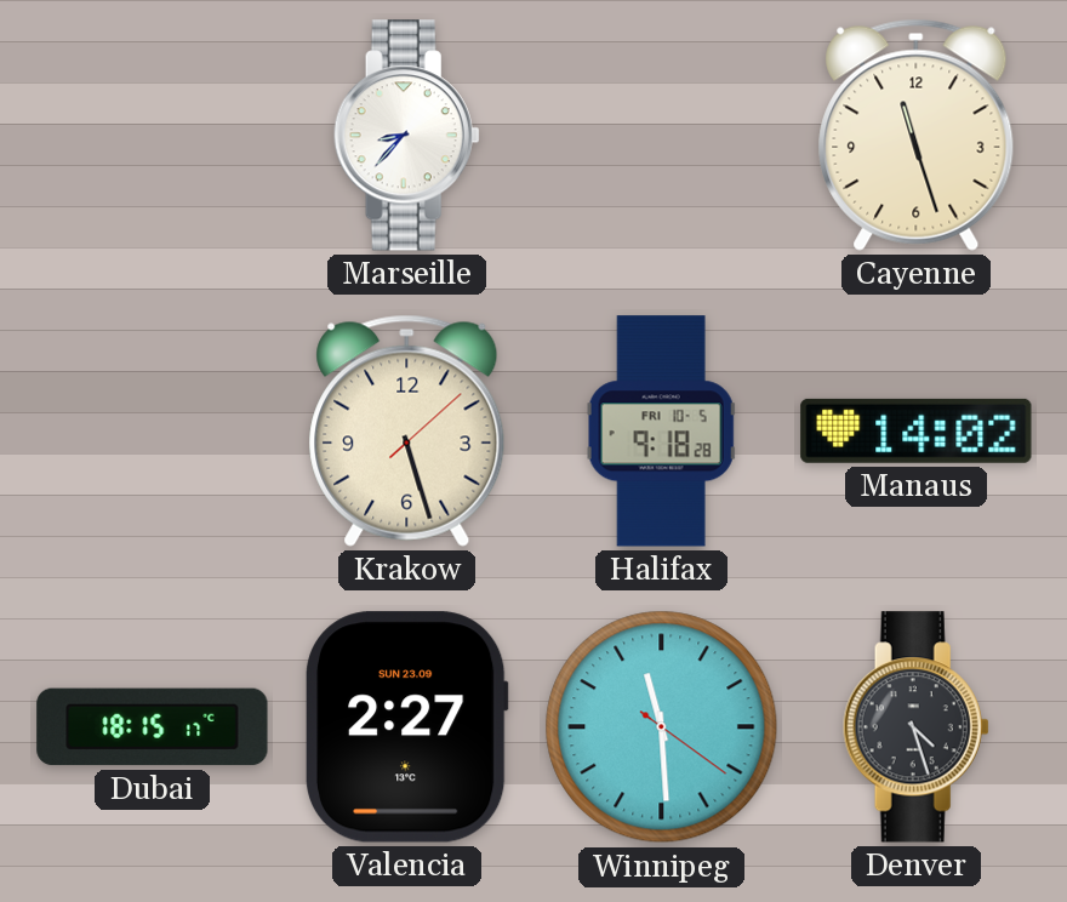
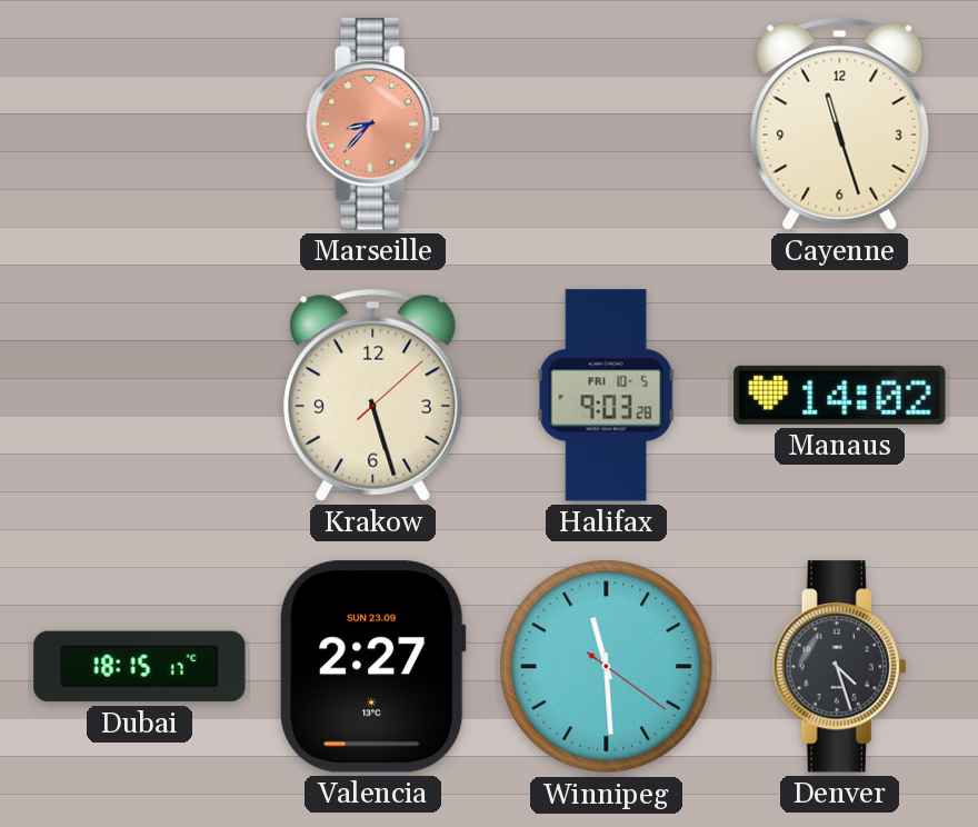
Marseille dial: white -> salmon
Halifax: 9:18 -> 9:03
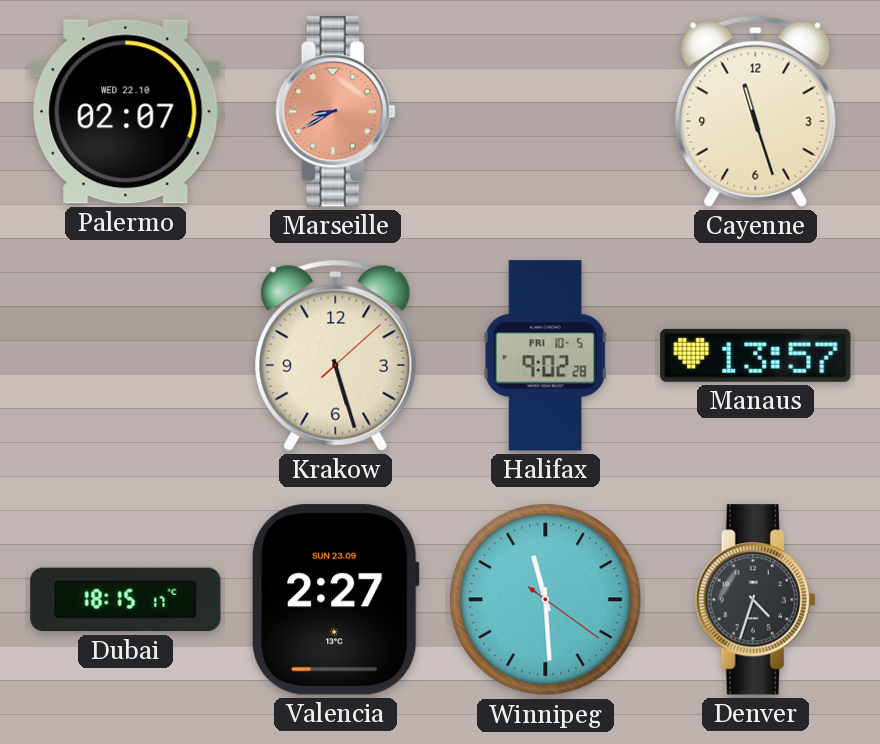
Palermo: none -> 02:07
Marseille: 8:37 -> 8:40
Halifax: 9:03 -> 9:02
Manaus: 14:02 -> 13:57
Denver: 4:27 -> 4:33
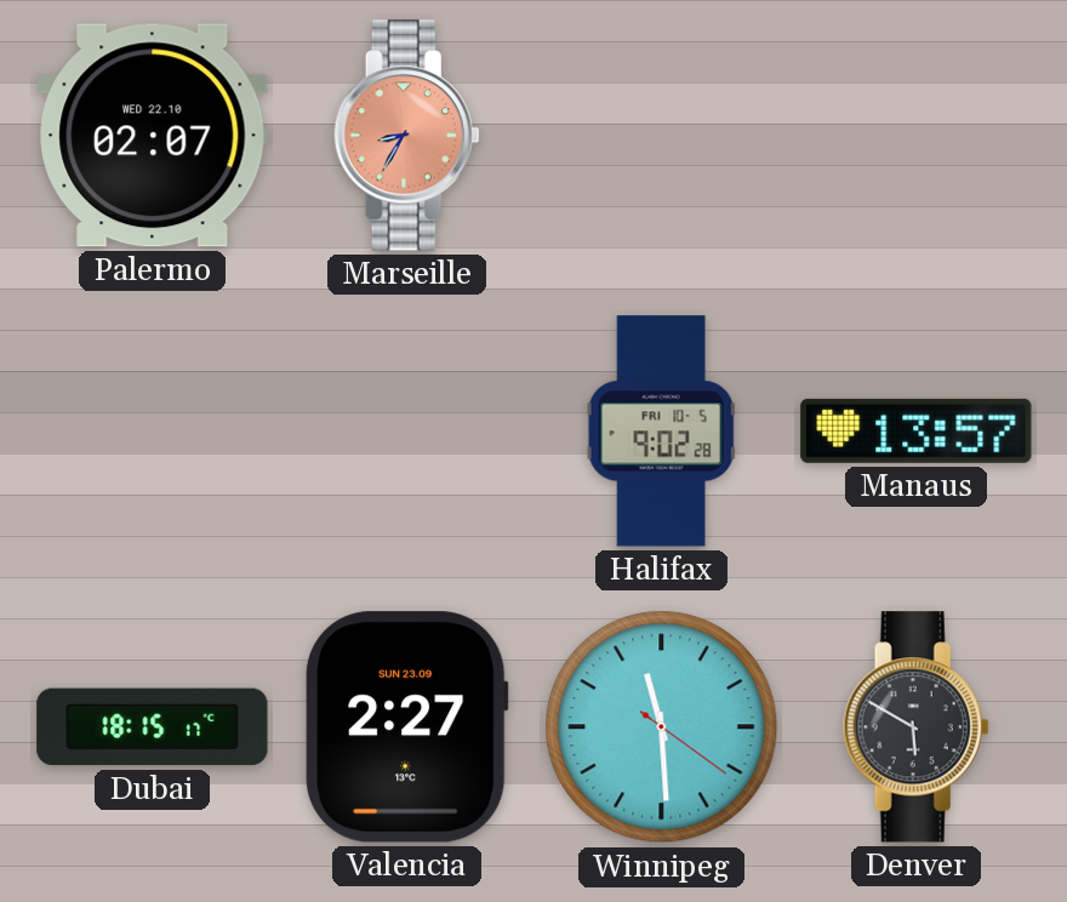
Marseille: 8:40 -> 8:35
Cayenne: 11:27 -> none
Krakow: 5:27 -> none
Denver: 4:33 -> 5:50
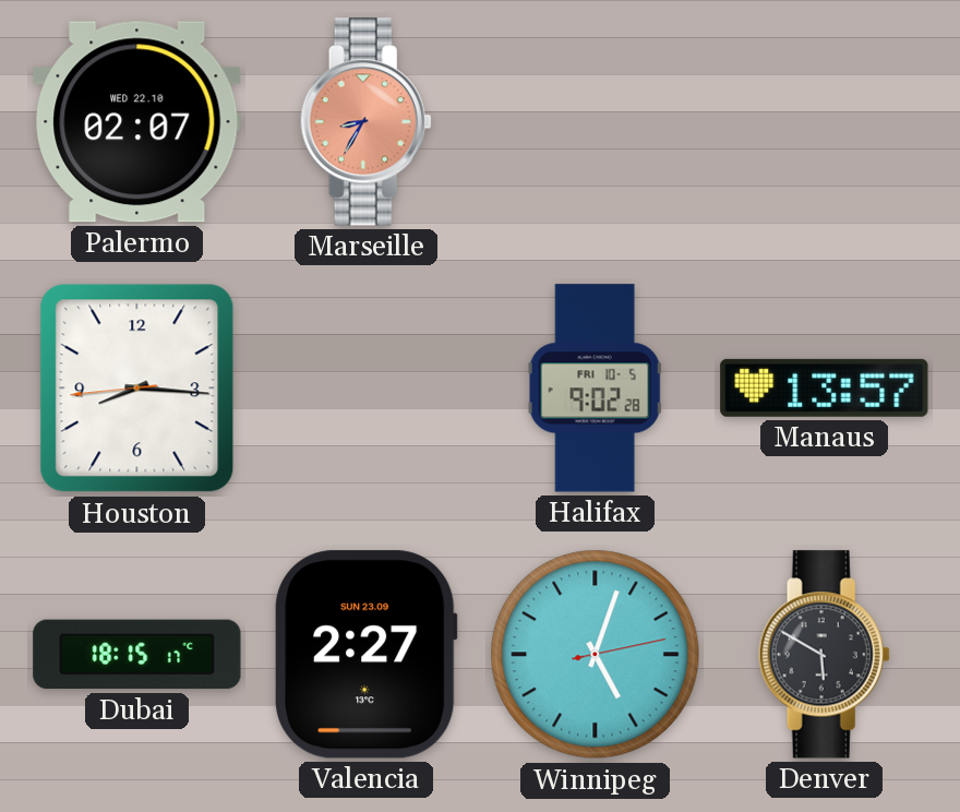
Houston: none -> 8:15
Winnipeg: 11:29 -> 5:03
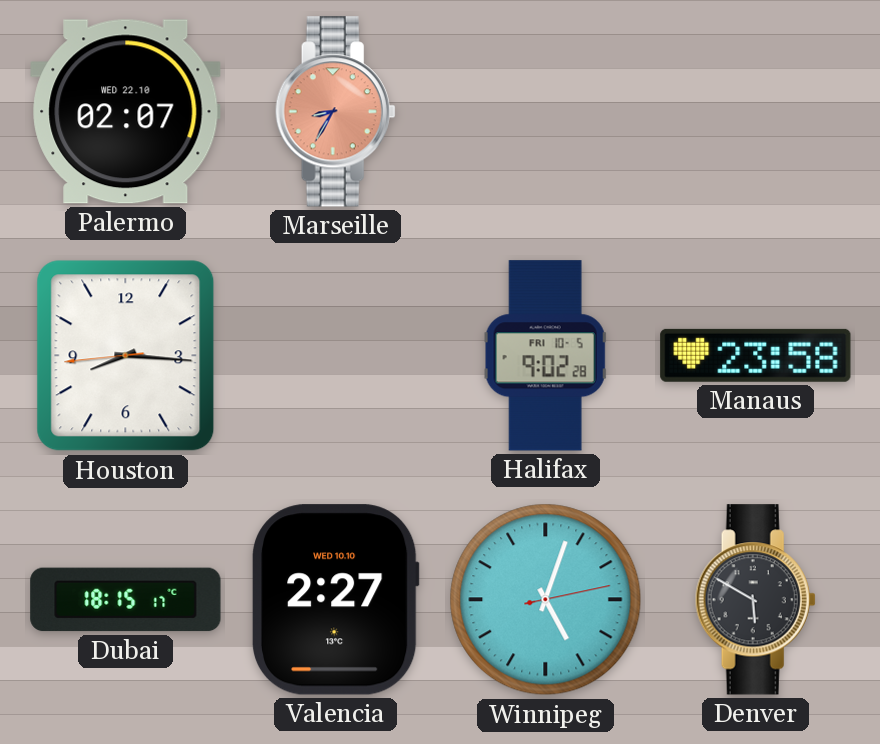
Manaus: 13:57 -> 23:58
Valencia date: SUN 23.09 -> WED 10.10
